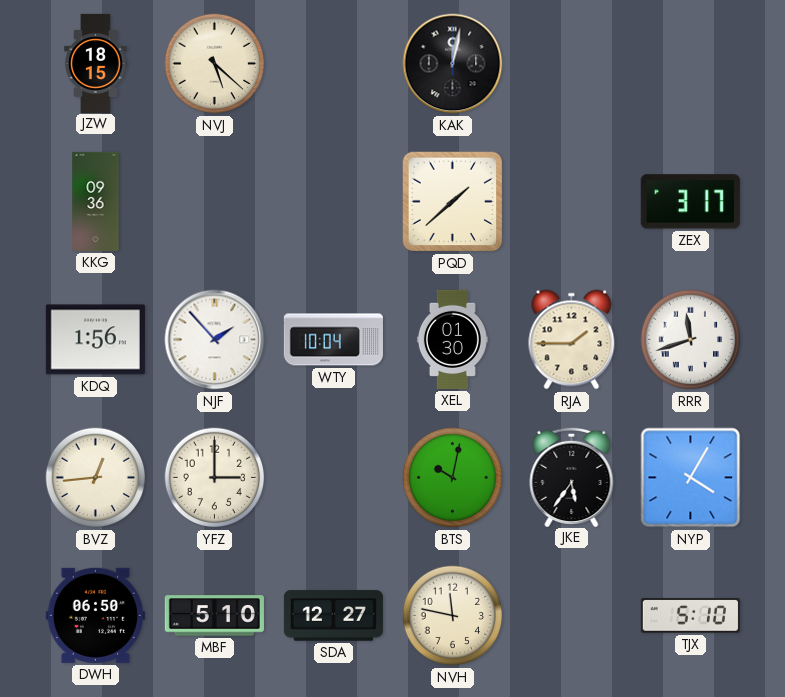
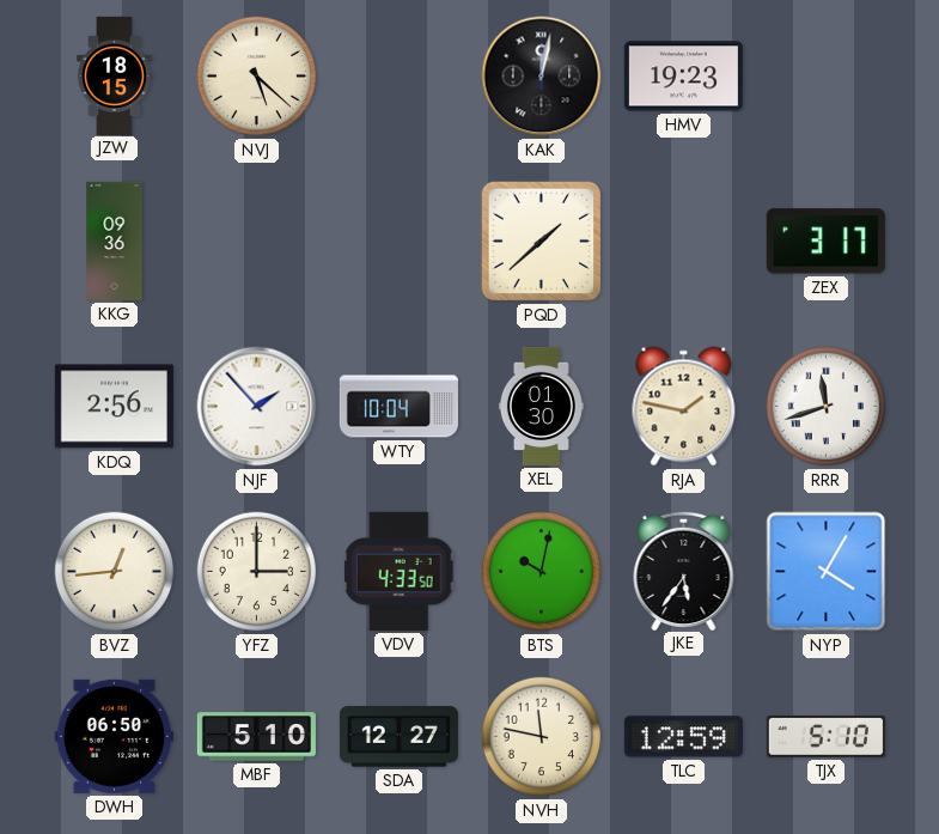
HMV: none -> 19:23
KDQ: 1:56 -> 2:56
RJA: 1:45 -> 1:47
VDV: none -> 4:33
TLC: none -> 12:59
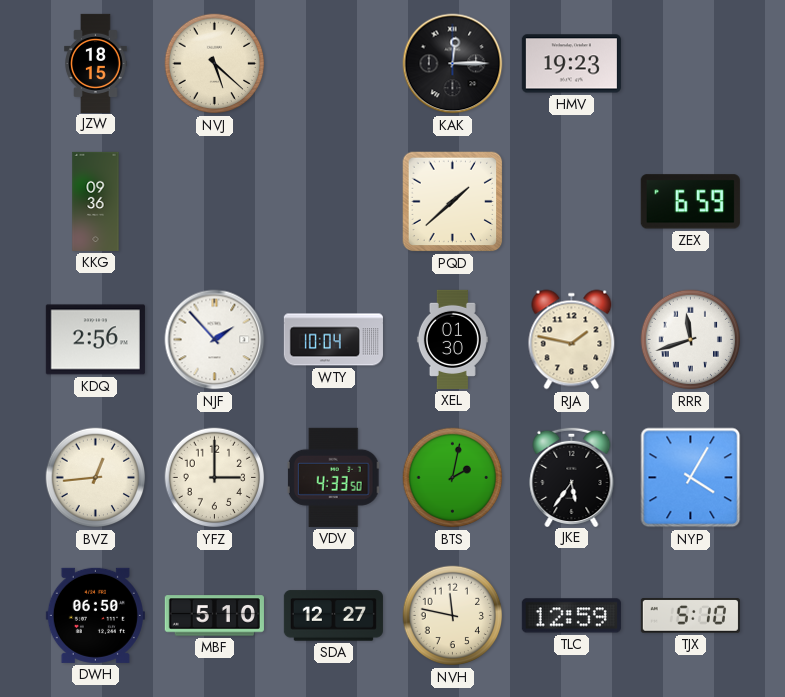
KAK: 12:02 -> 12:15
ZEX: 3:17 -> 6:59
BTS: 10:02 -> 2:02
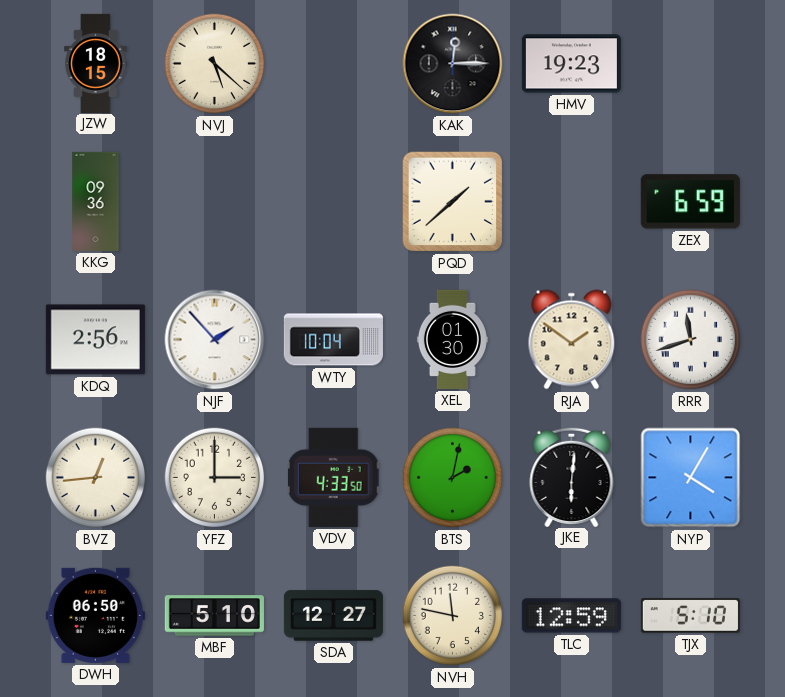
RJA: 1:47 -> 1:51
JKE: 5:36 -> 6:01
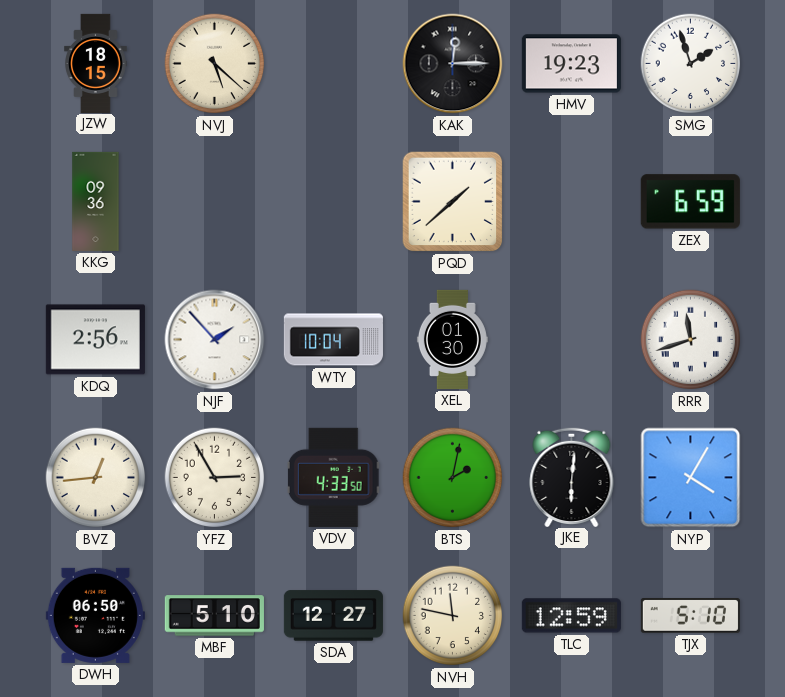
SMG: none -> 1:57
RJA: 1:51 -> none
YFZ: 3:00 -> 2:55
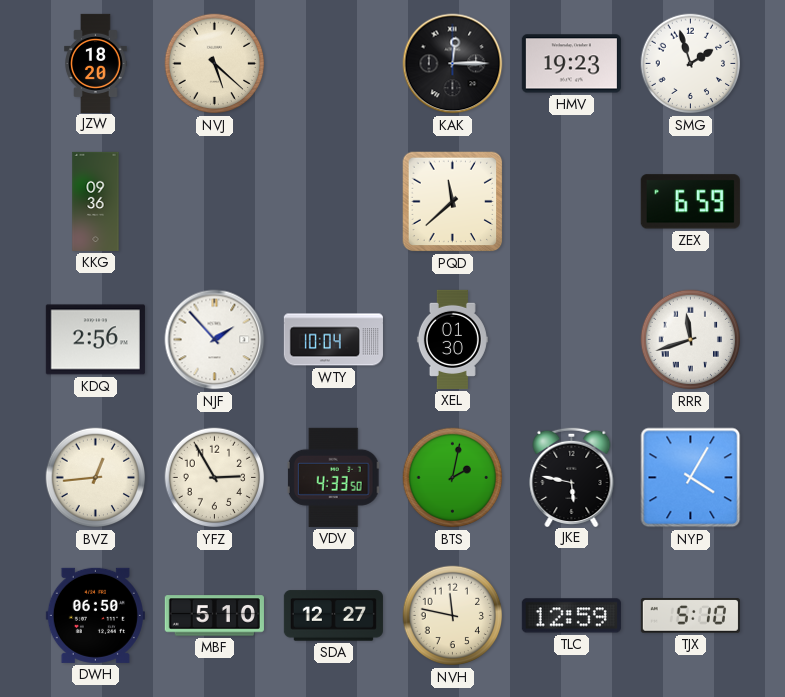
JZW: 18:15 -> 18:20
PQD: 1:38 -> 11:38
JKE: 6:01 -> 5:47
